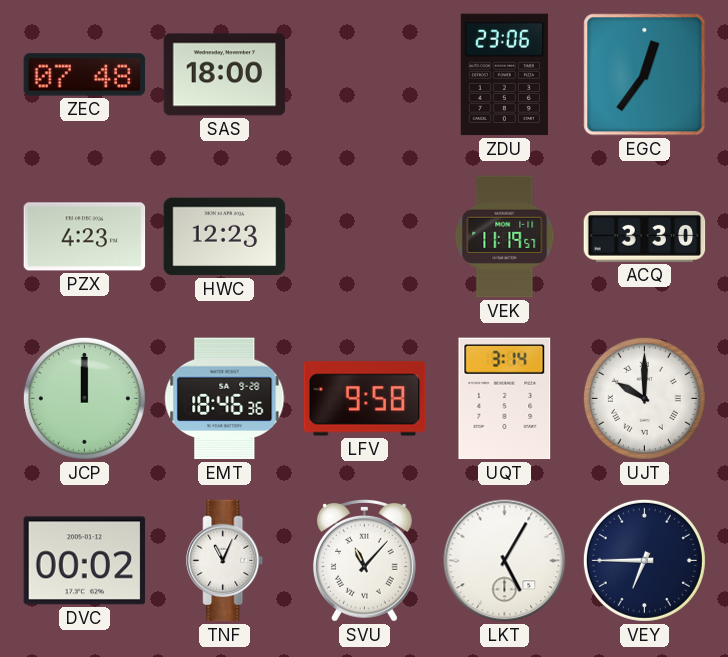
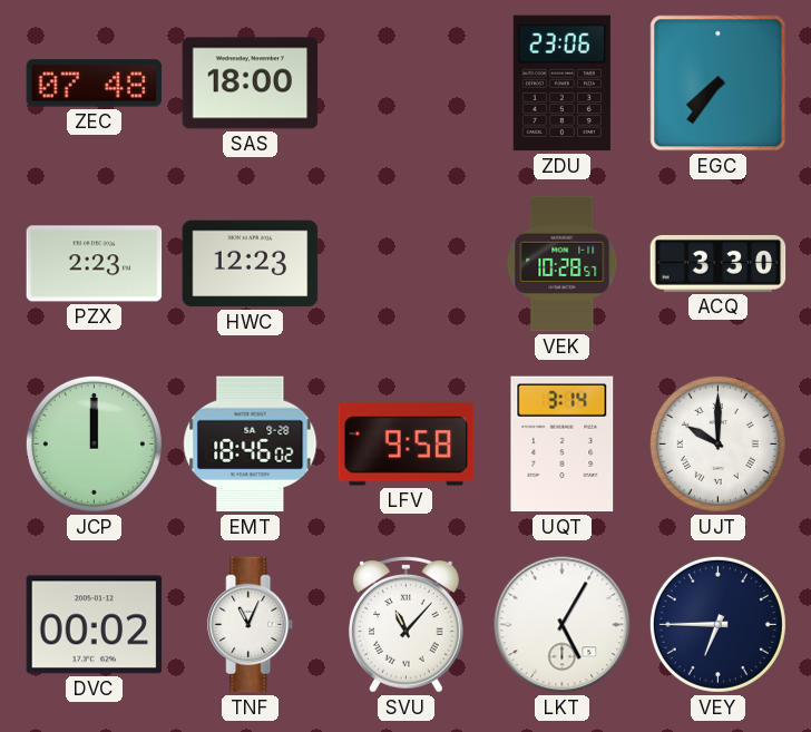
EGC: 12:36 -> 7:36
PZX: 4:23 -> 2:23
VEK: 11:19 -> 10:28
EMT: 18:46:36 -> 18:46:02
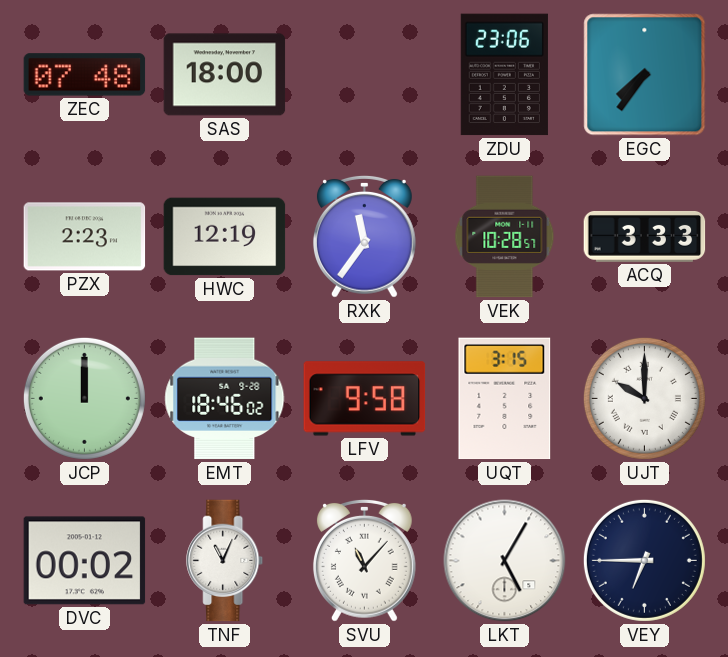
HWC: 12:23 -> 12:19
RXK: none -> 11:36
ACQ: 3:30 -> 3:33
UQT: 3:14 -> 3:15
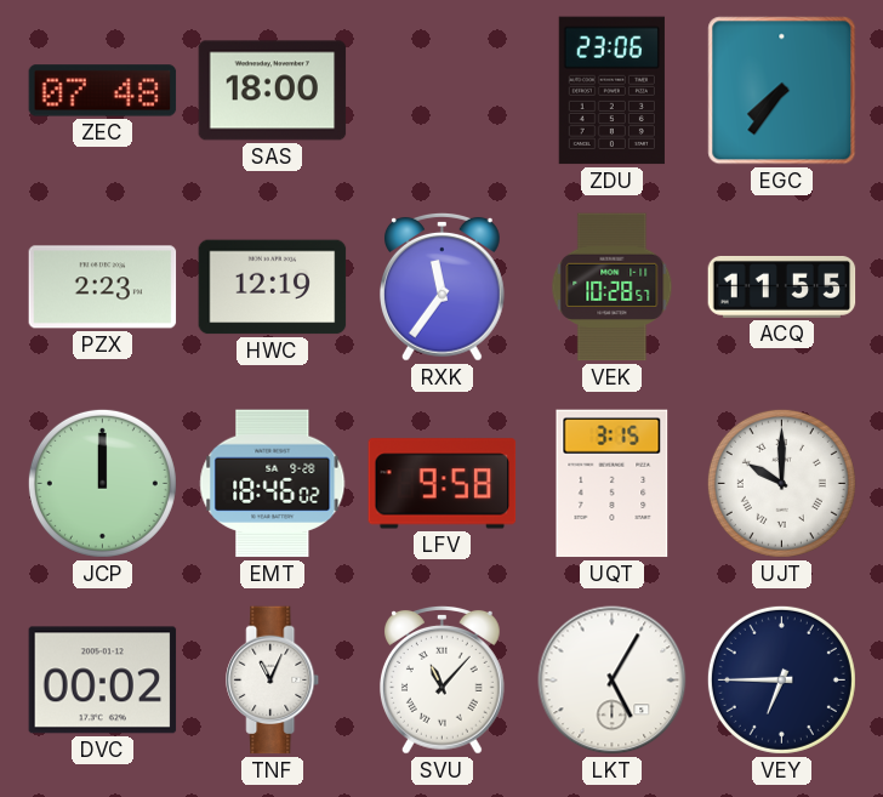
ACQ: 3:33 -> 11:55
